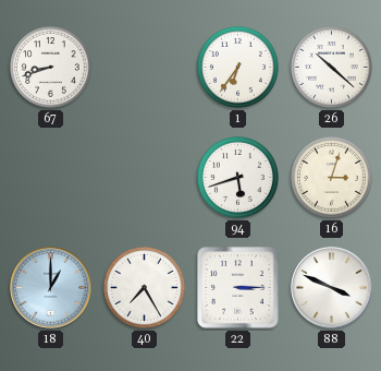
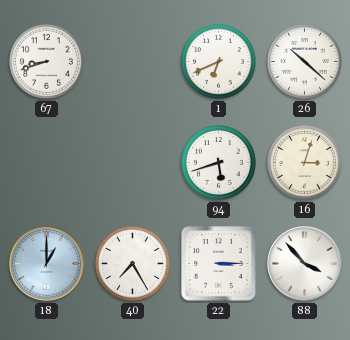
1: 6:36 -> 6:41
88: 3:49 -> 3:53
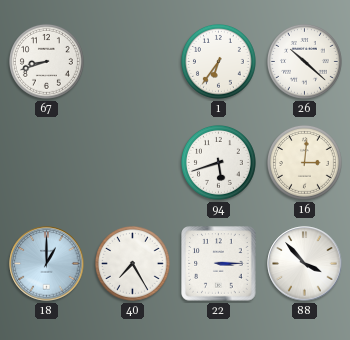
1: 6:41 -> 6:36
16: 3:03 -> 3:01
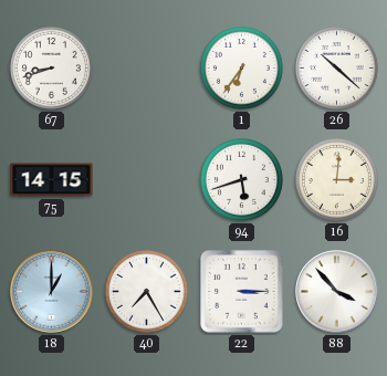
75: none -> 14:15
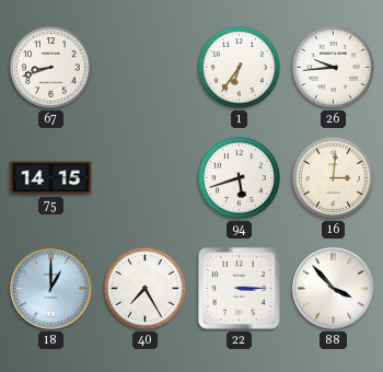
26: 10:22 -> 9:44
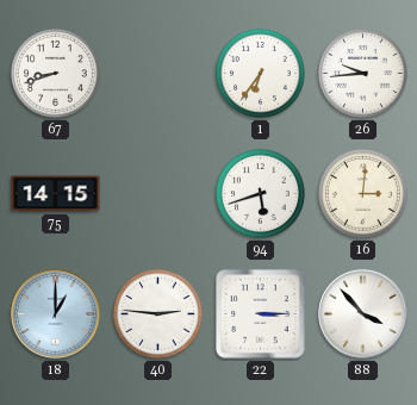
40: 7:25 -> 2:46
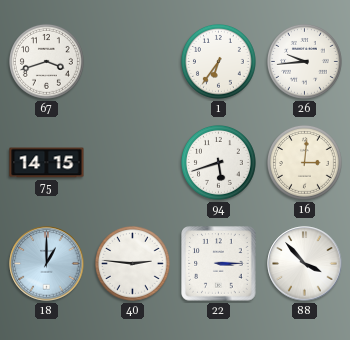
67: 8:42 -> 3:42
